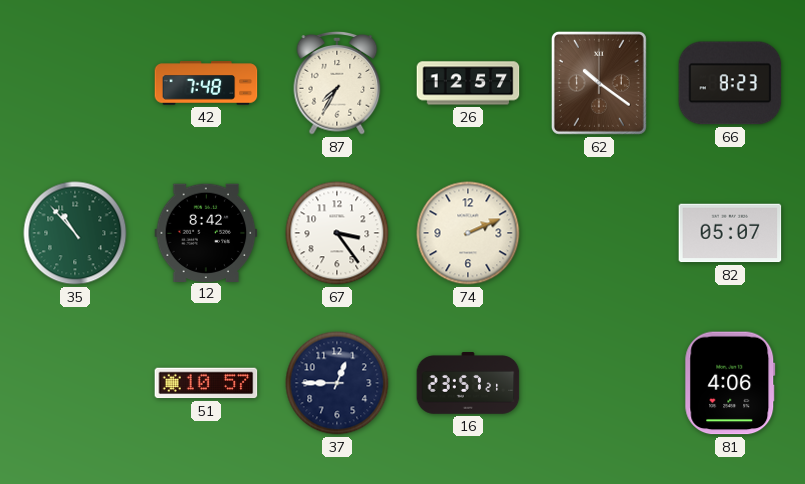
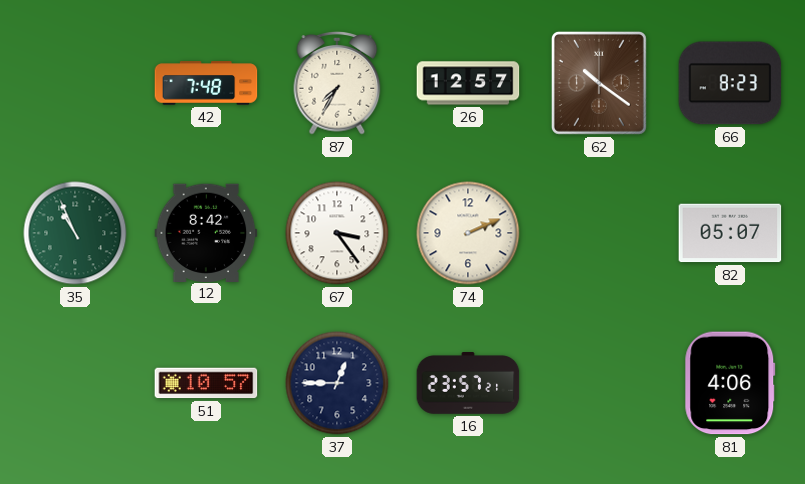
35: 10:53 -> 10:56
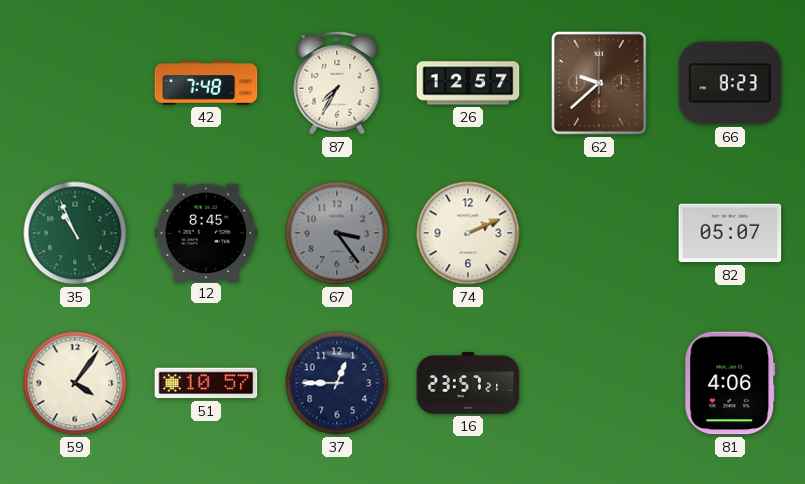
62: 10:21 -> 9:38
12: 8:42 -> 8:45
67 dial: white -> grey
59: none -> 4:06
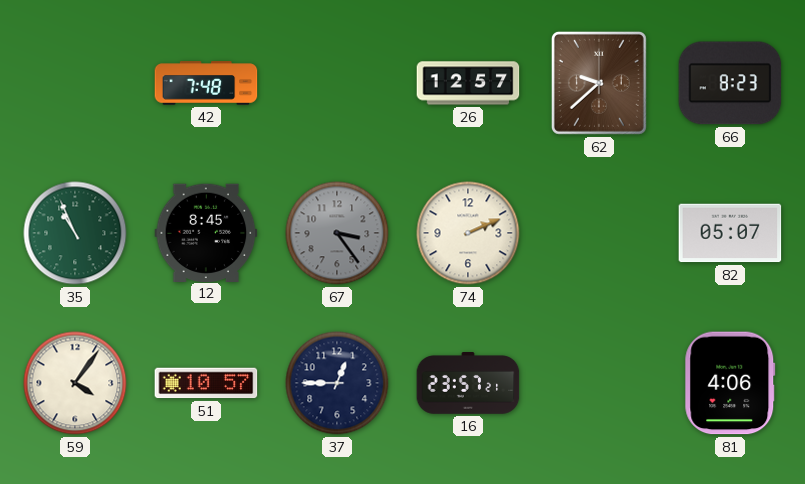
87: 7:35 -> none
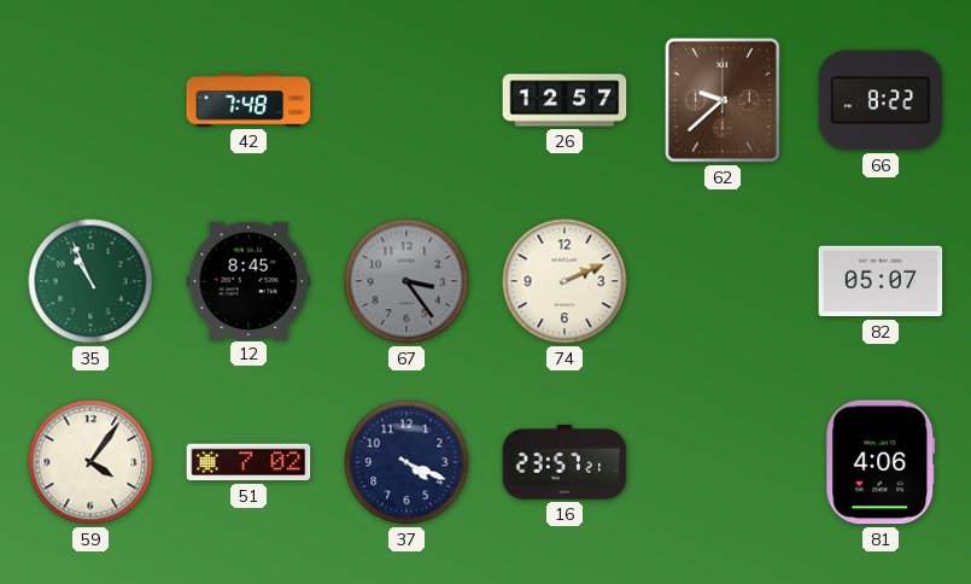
66: 8:23 -> 8:22
51: 10:57 -> 7:02
37: 12:45 -> 4:19
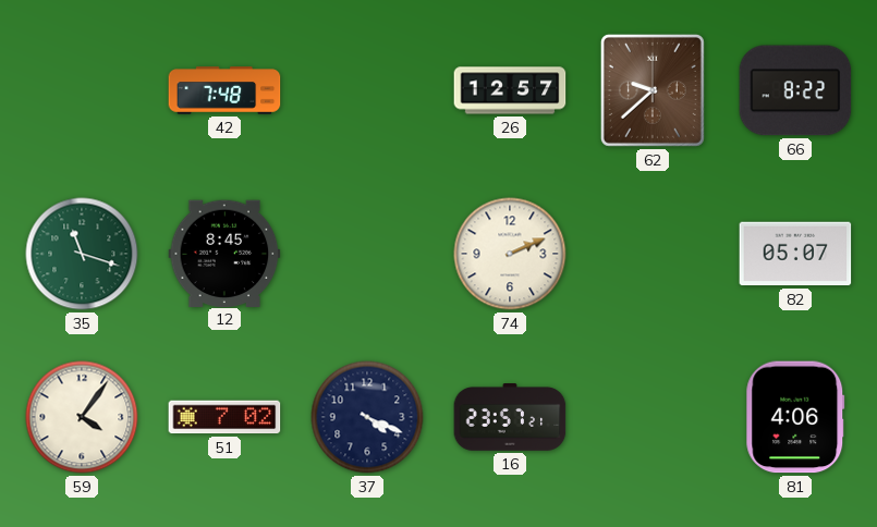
35: 10:56 -> 11:18
67: 3:24 -> none
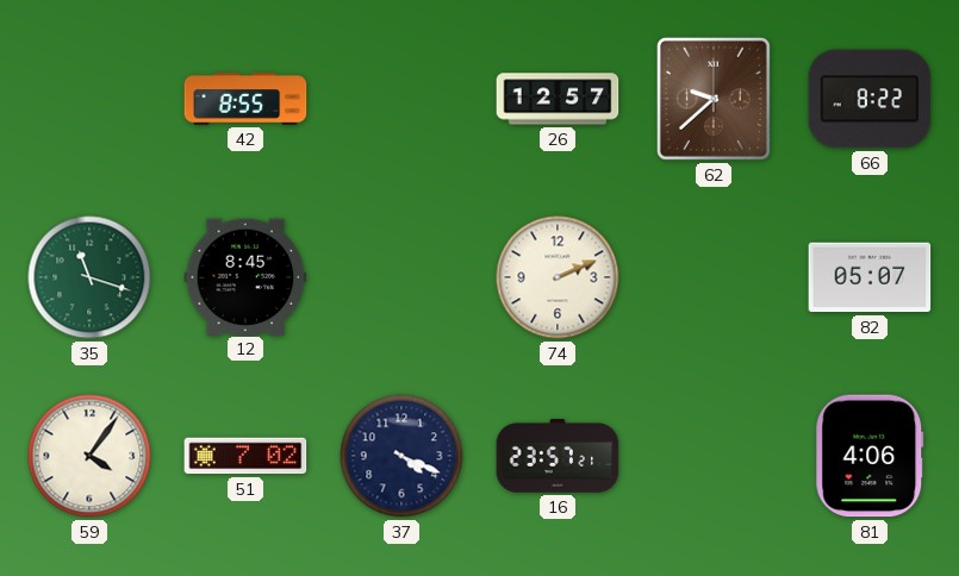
42: 7:48 -> 8:55
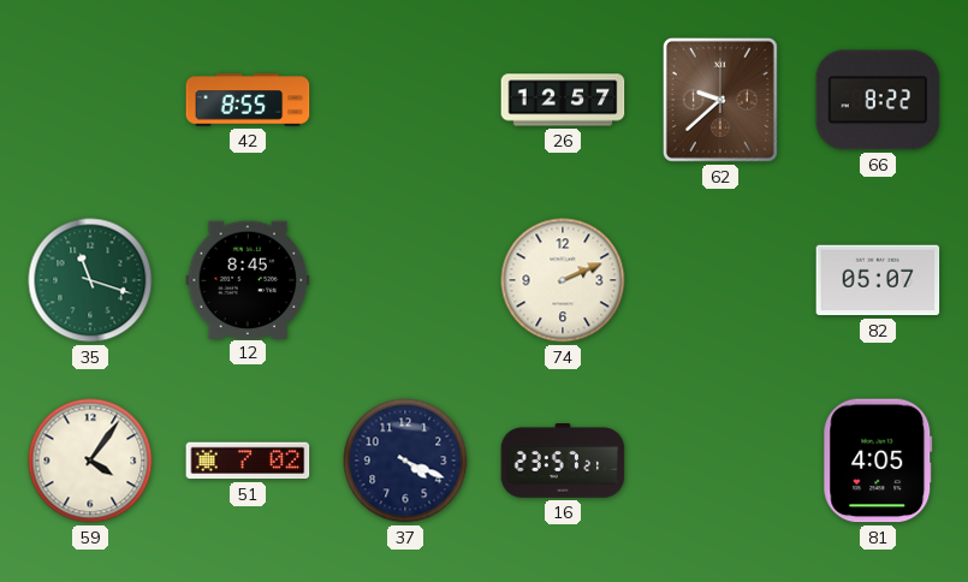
81: 4:06 -> 4:05
